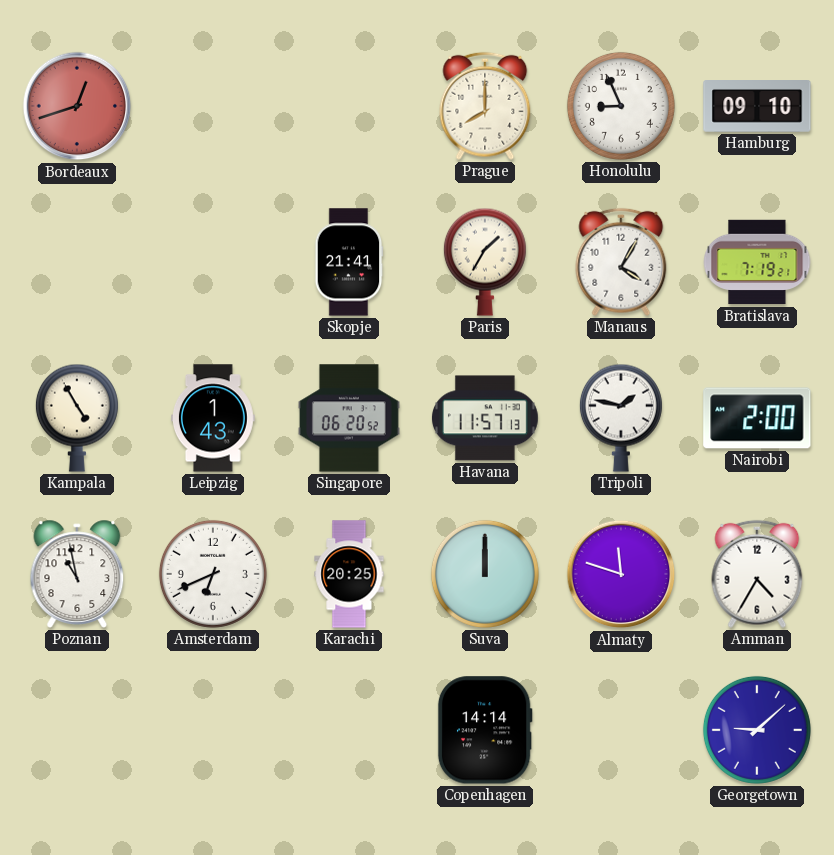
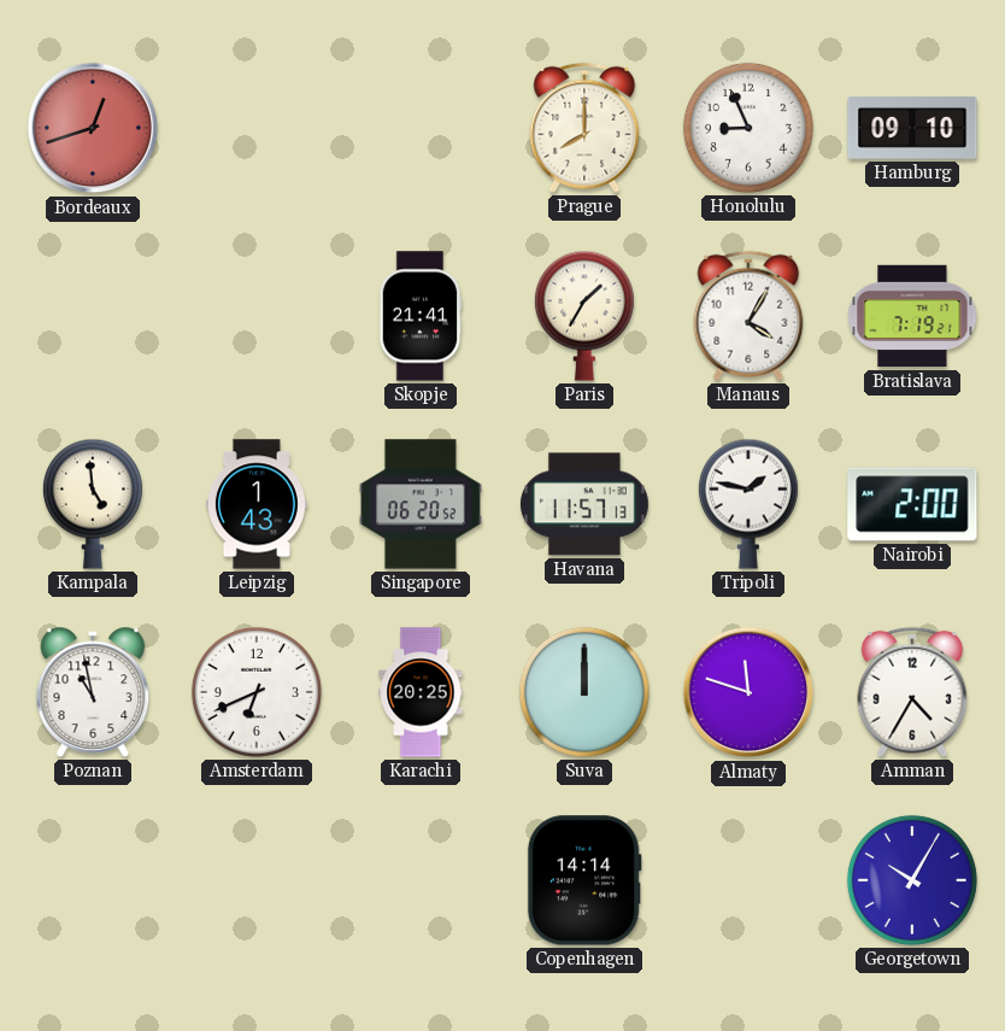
Kampala: 4:55 -> 4:59
Georgetown: 9:08 -> 10:05
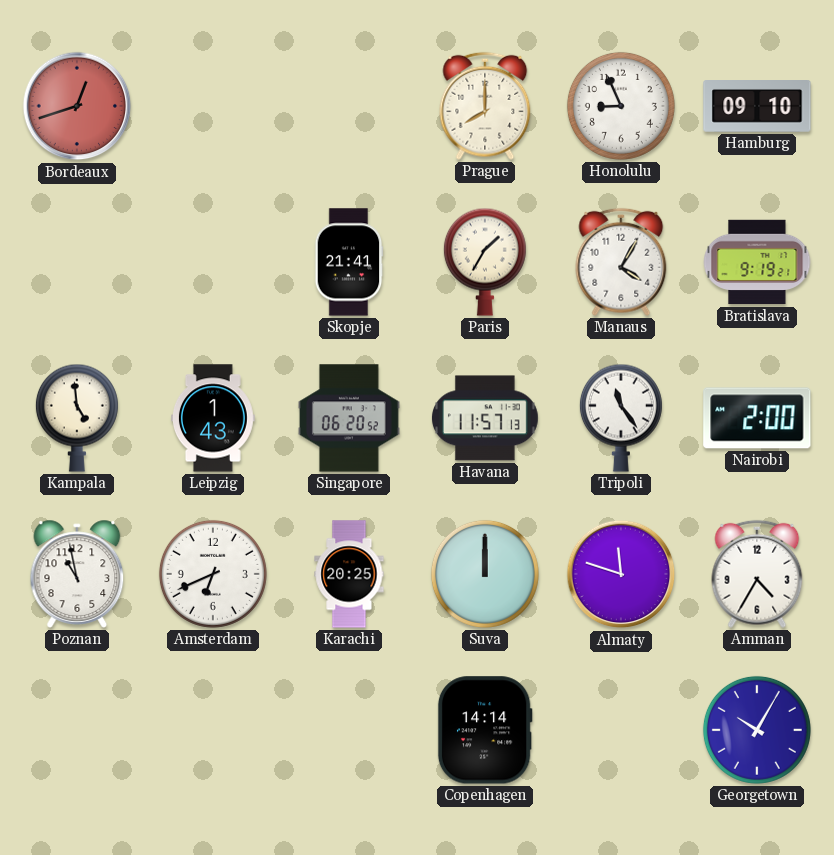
Bratislava: 7:19 -> 9:19
Tripoli: 1:47 -> 11:24
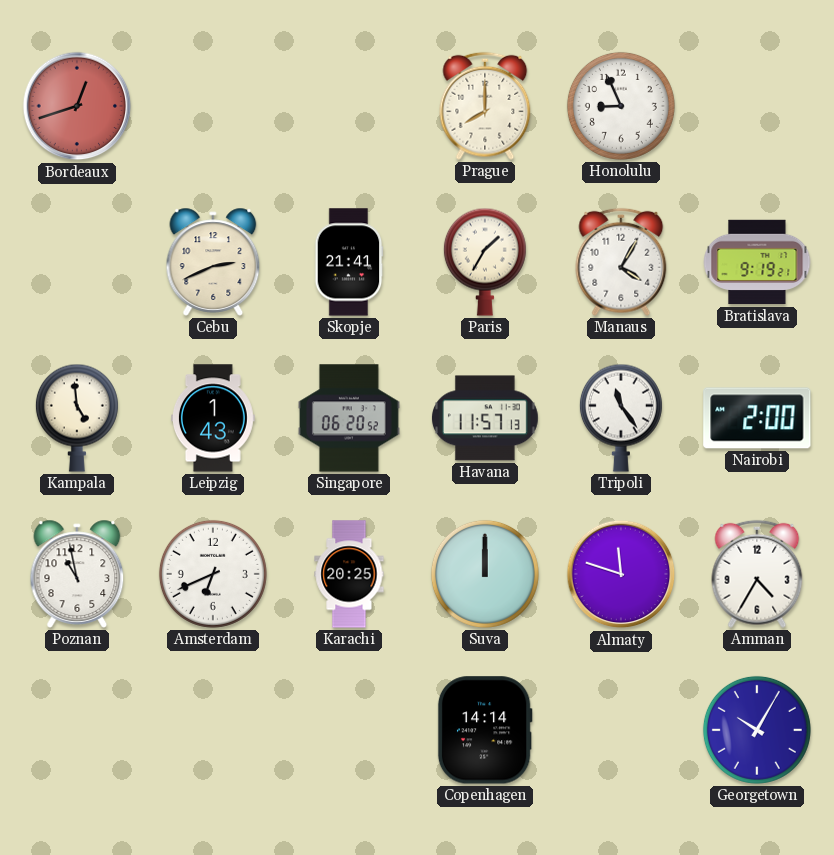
Hamburg: 09:10 -> none
Cebu: none -> 2:41
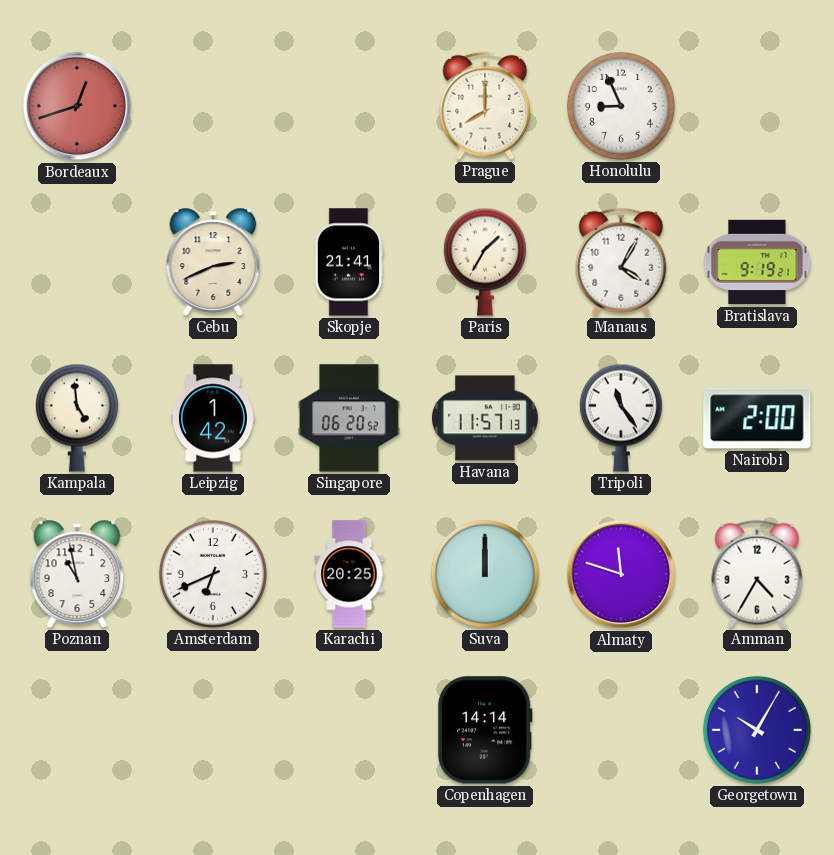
Leipzig: 1:43 -> 1:42
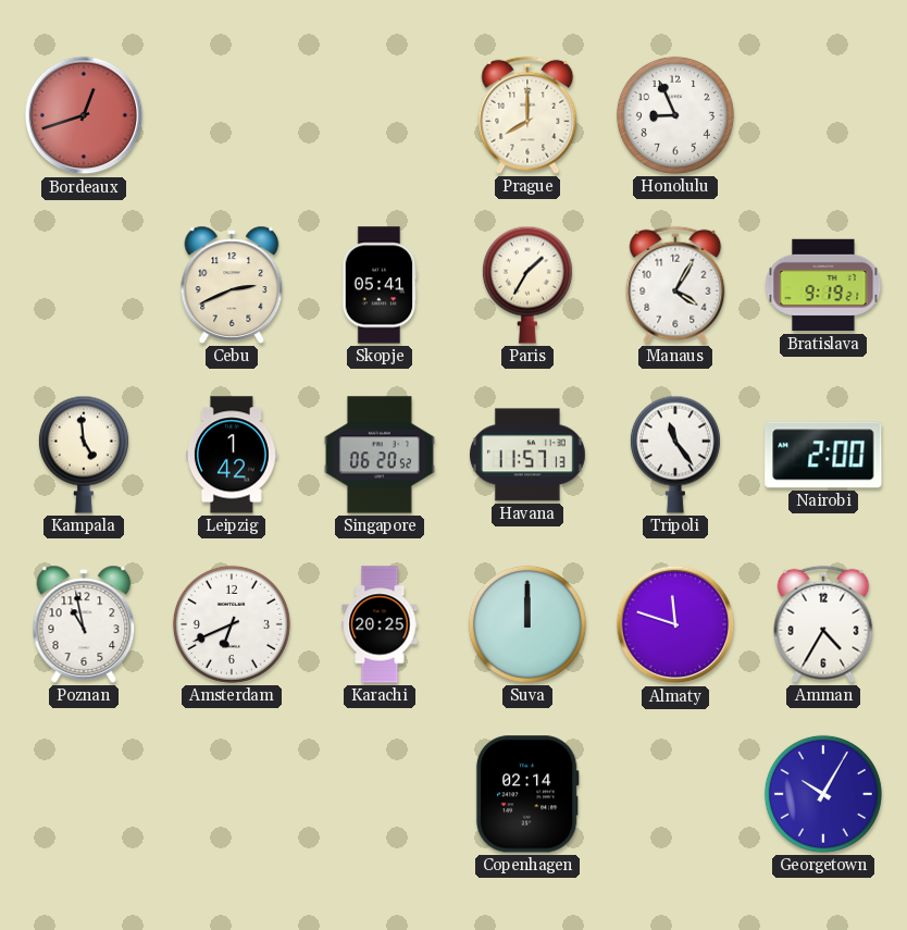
Skopje: 21:41 -> 05:41
Copenhagen: 14:14 -> 02:14
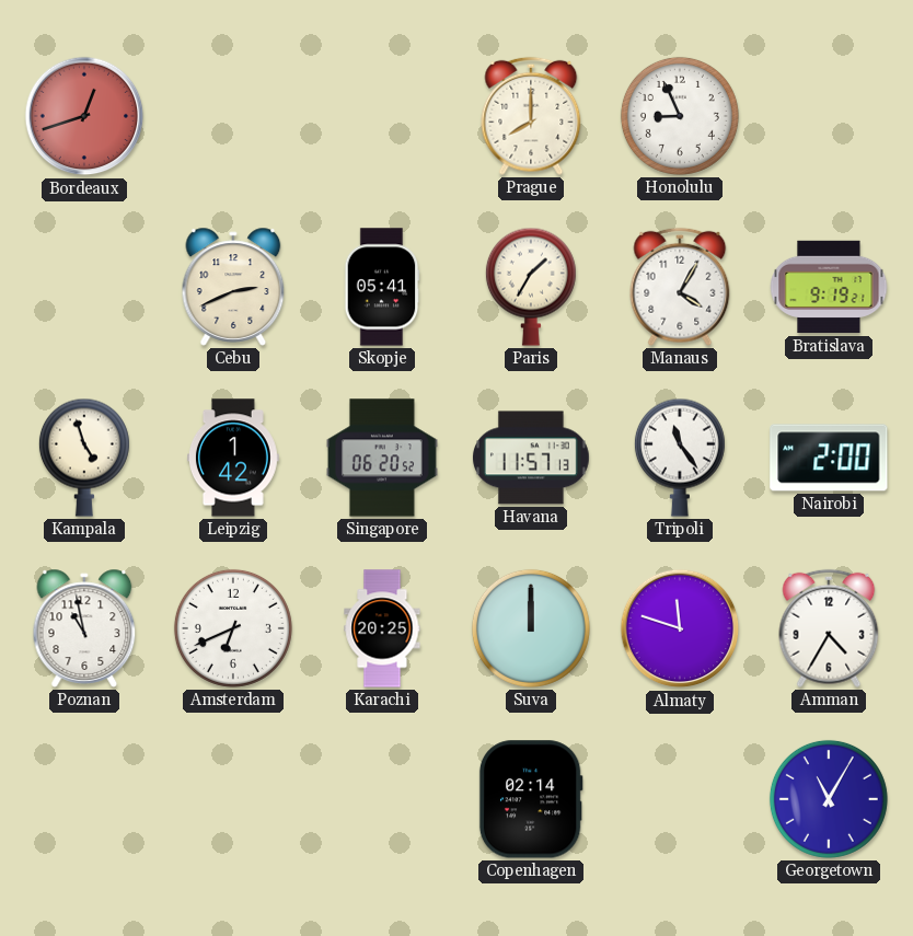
Kampala: 4:59 -> 4:57
Georgetown: 10:05 -> 11:05
